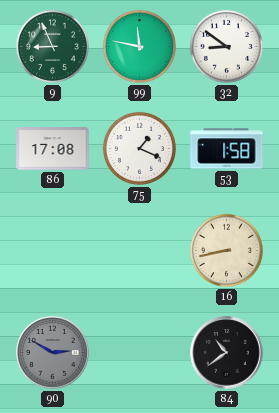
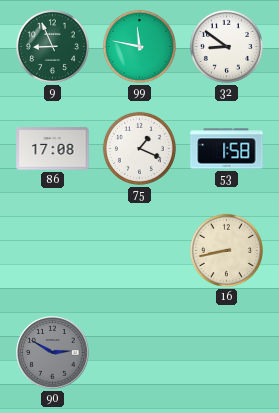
84: 10:39 -> none
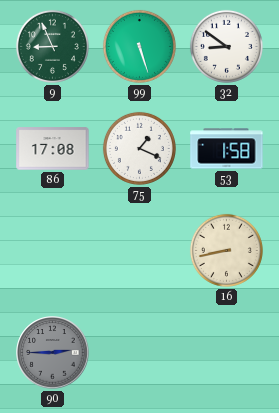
99: 11:47 -> 5:27
90: 2:50 -> 2:45
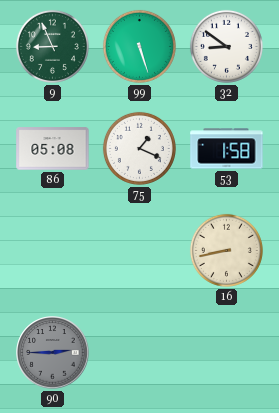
86: 17:08 -> 05:08
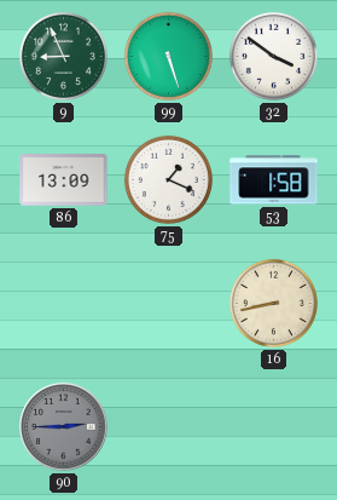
32: 8:51 -> 3:51
86: 05:08 -> 13:09
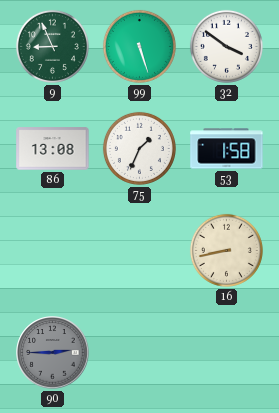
86: 13:09 -> 13:08
75: 1:19 -> 1:34
